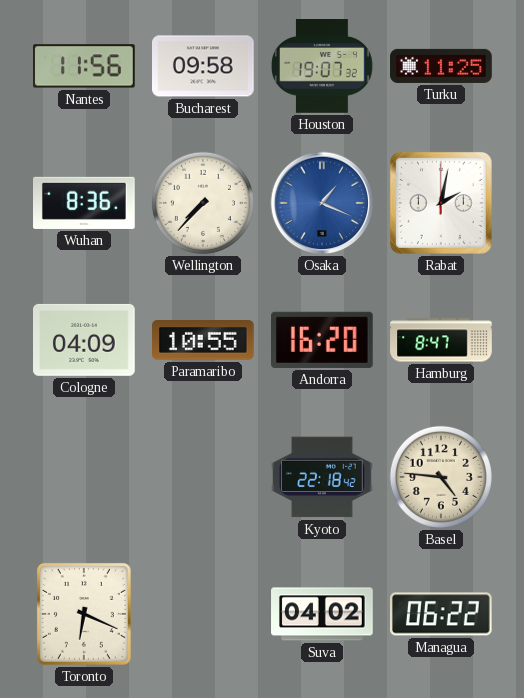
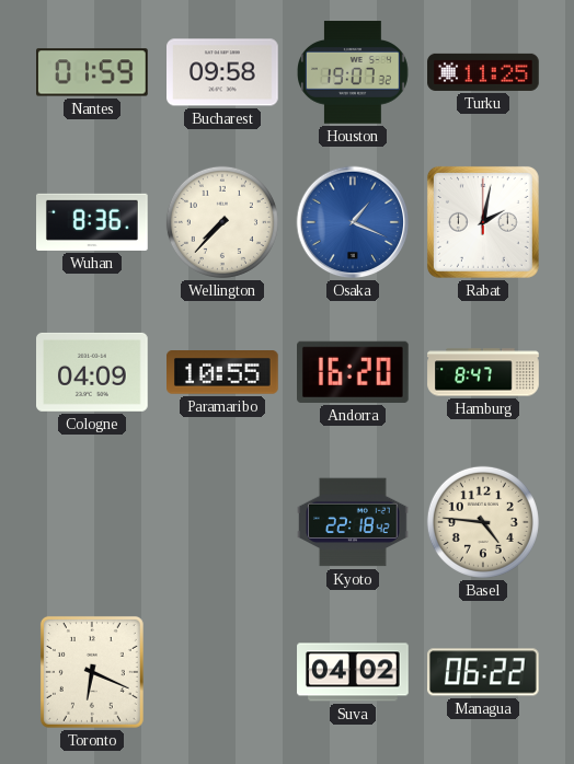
Nantes: 11:56 -> 01:59
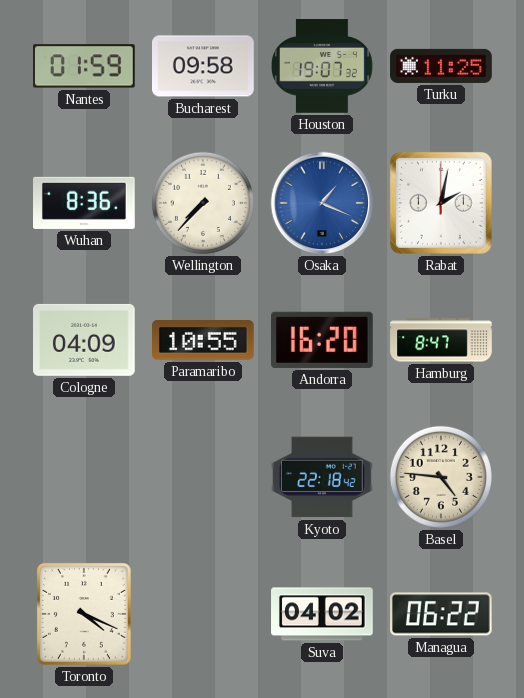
Toronto: 6:19 -> 4:19
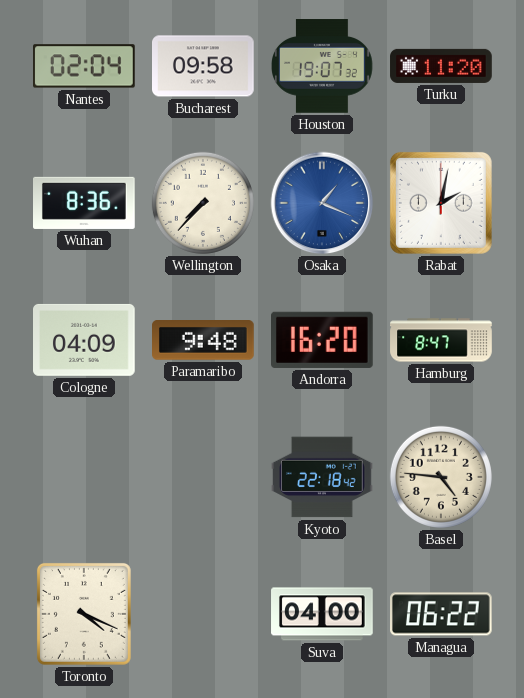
Nantes: 01:59 -> 02:04
Turku: 11:25 -> 11:20
Paramaribo: 10:55 -> 9:48
Suva: 04:02 -> 04:00
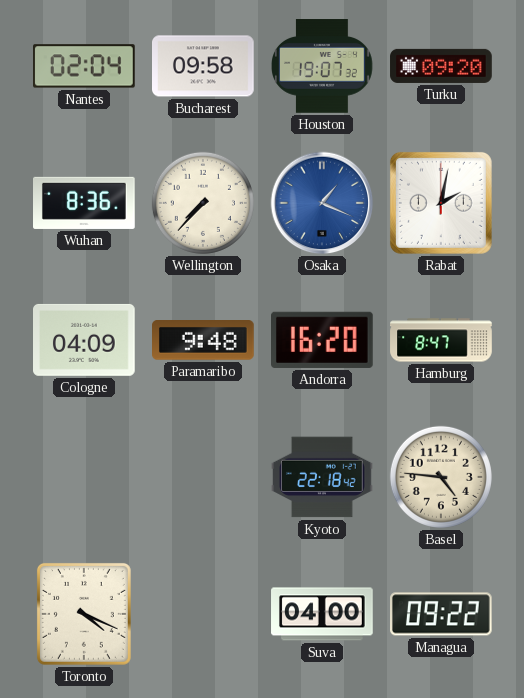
Turku: 11:20 -> 09:20
Managua: 06:22 -> 09:22
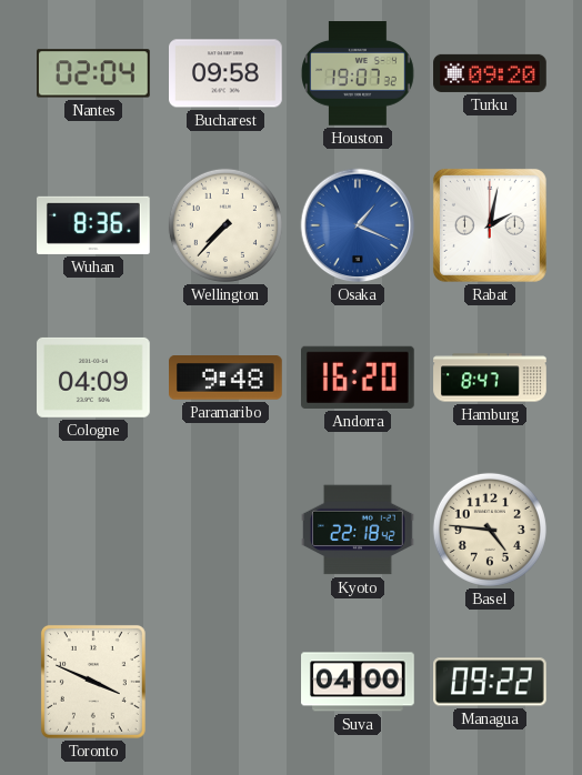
Toronto: 4:19 -> 3:49
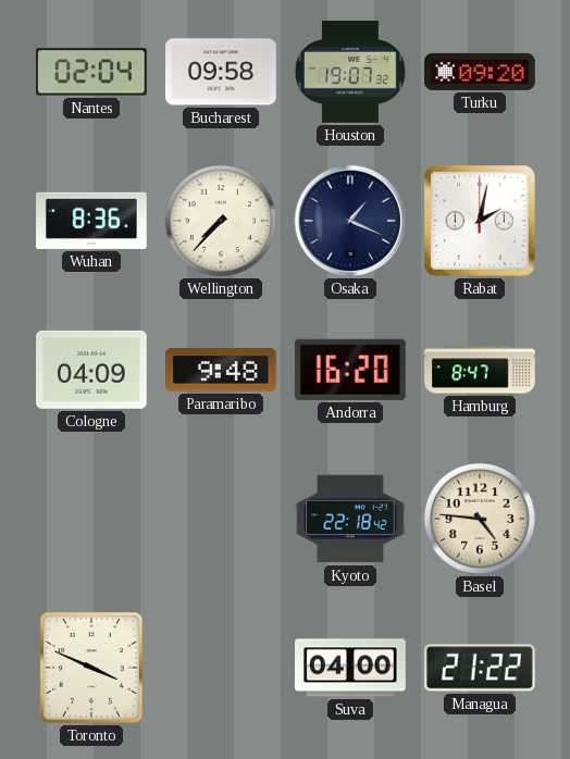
Osaka dial: blue -> navy
Managua: 09:22 -> 21:22
